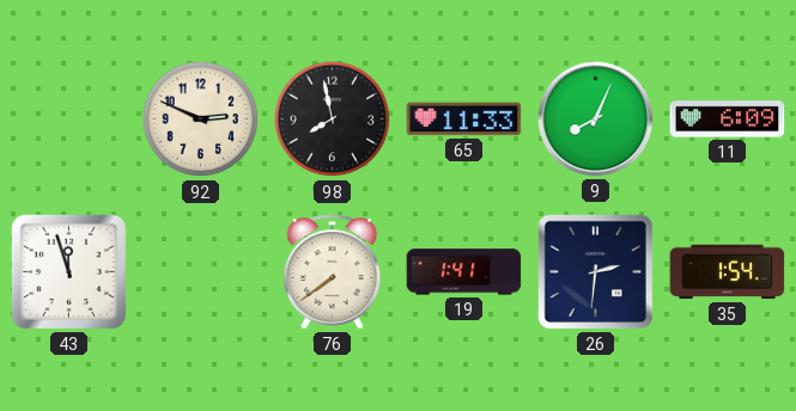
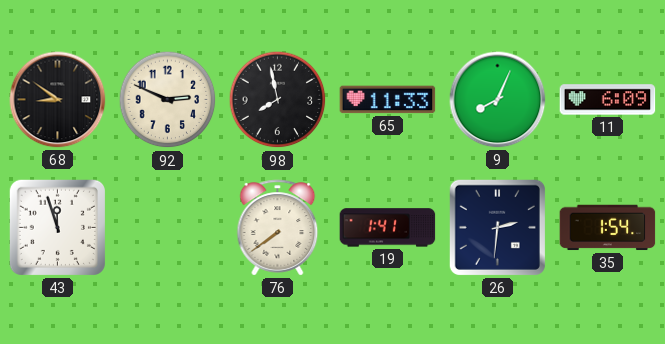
68: none -> 8:51
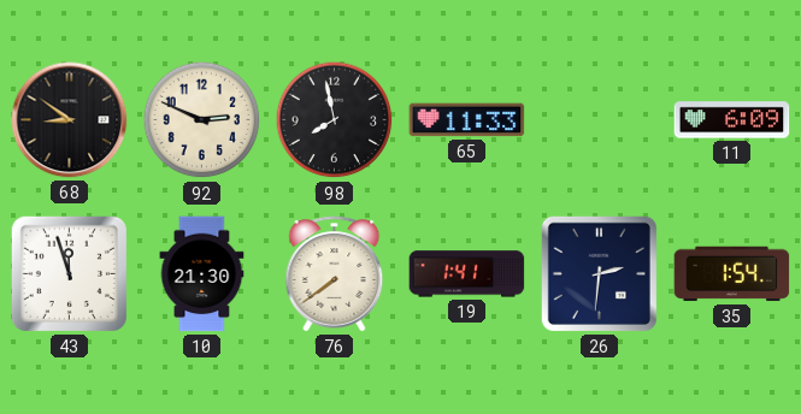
9: 8:04 -> none
10: none -> 21:30
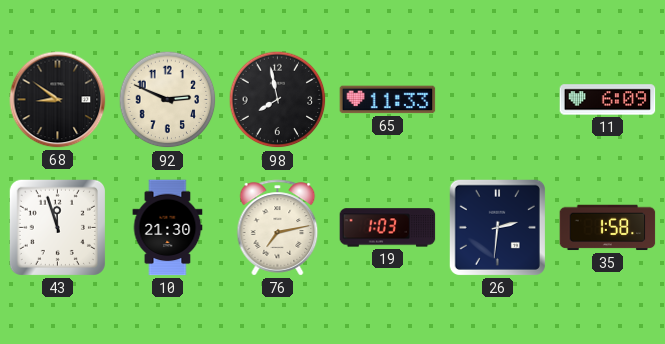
76: 7:39 -> 7:13
19: 1:41 -> 1:03
35: 1:54 -> 1:58
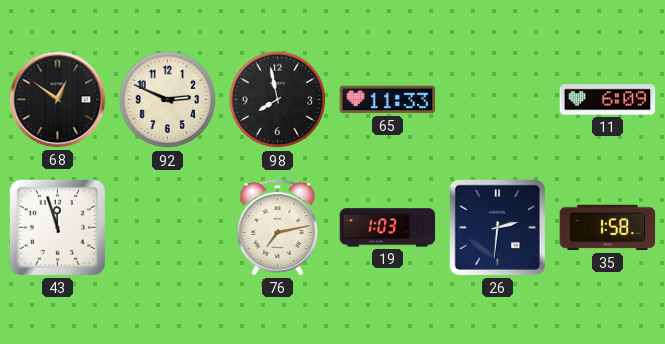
68: 8:51 -> 12:51
10: 21:30 -> none
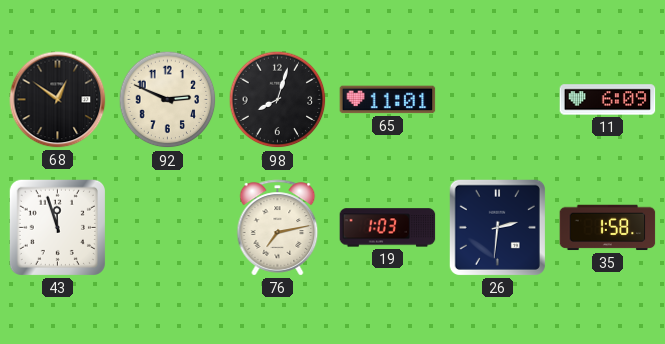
98: 7:58 -> 8:03
65: 11:33 -> 11:01
